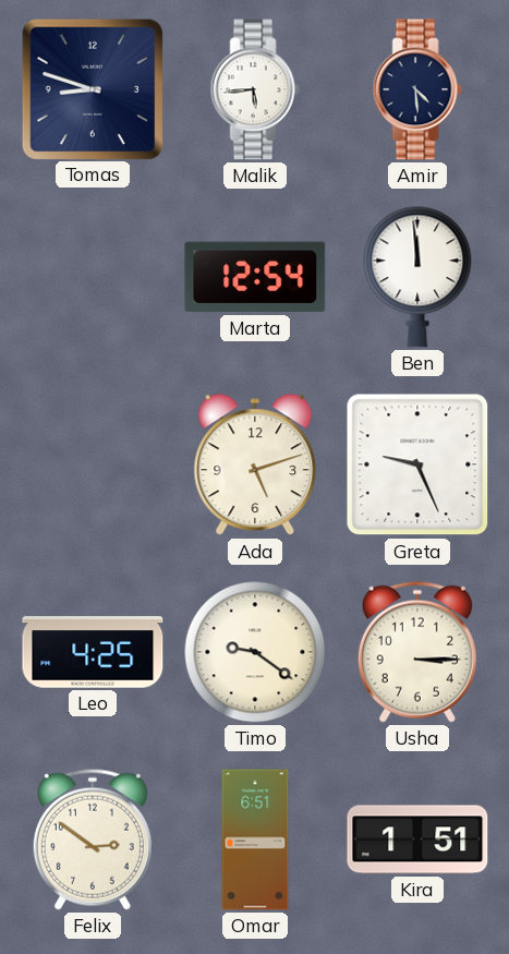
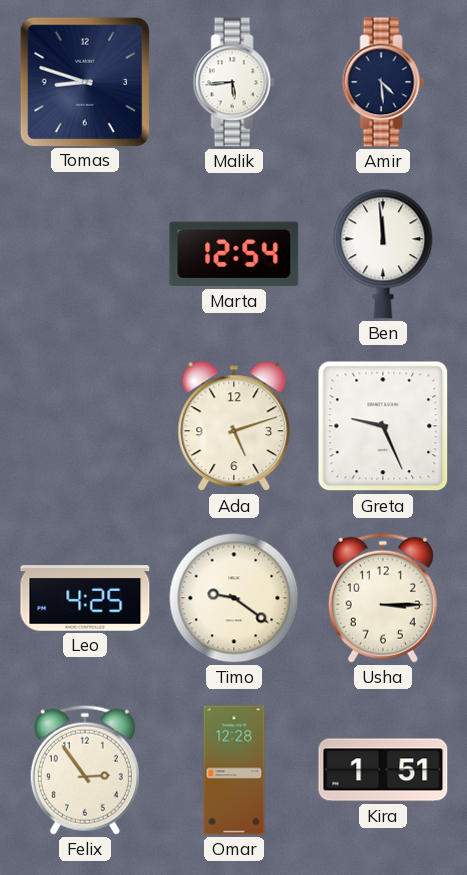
Felix: 2:51 -> 2:54
Omar: 6:51 -> 12:28
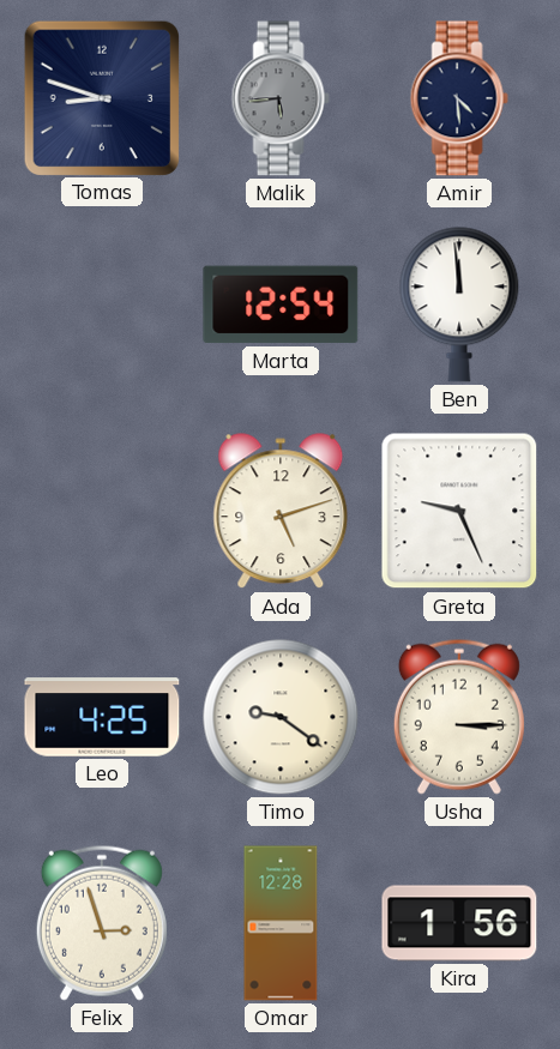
Malik dial: white -> grey
Felix: 2:54 -> 2:57
Kira: 1:51 -> 1:56
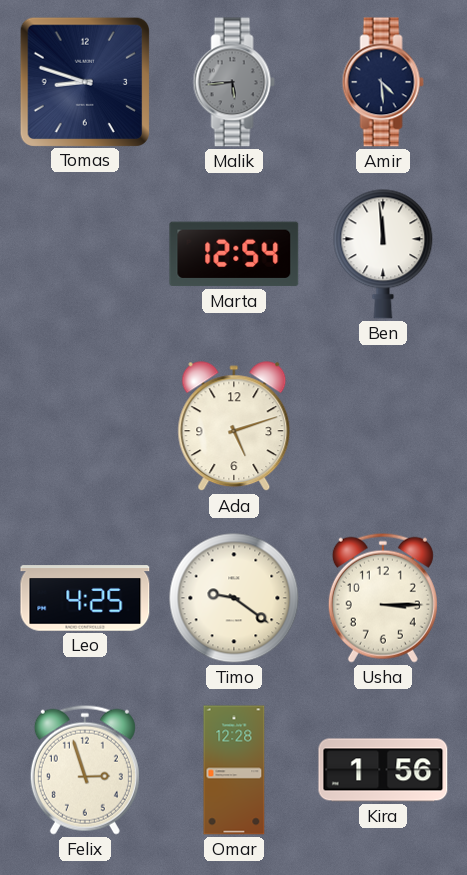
Greta: 9:26 -> none
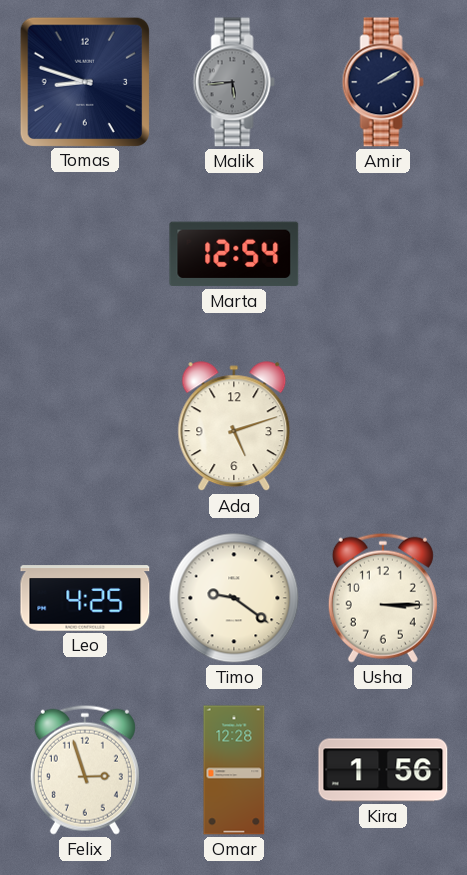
Amir: 4:29 -> 2:10
Ben: 11:59 -> none
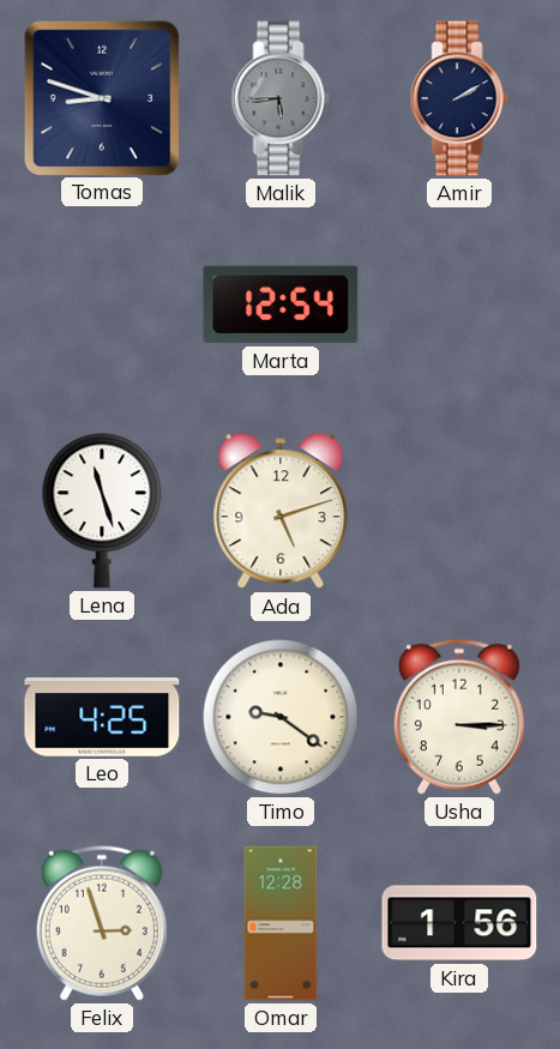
Lena: none -> 11:27
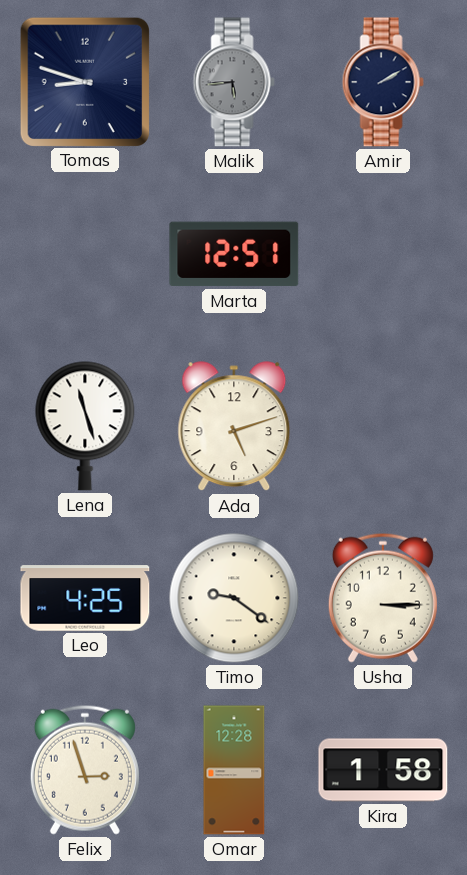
Marta: 12:54 -> 12:51
Kira: 1:56 -> 1:58
